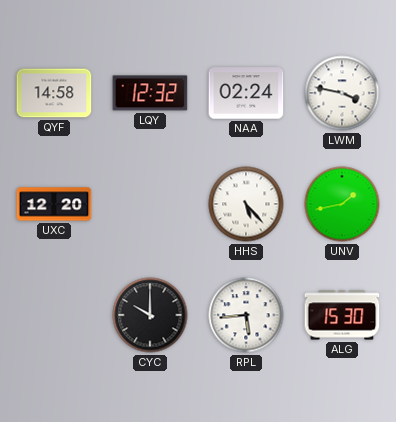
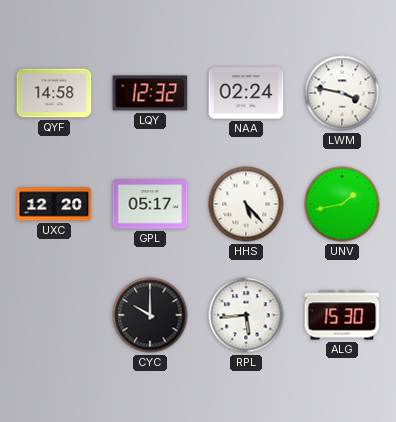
GPL: none -> 05:17
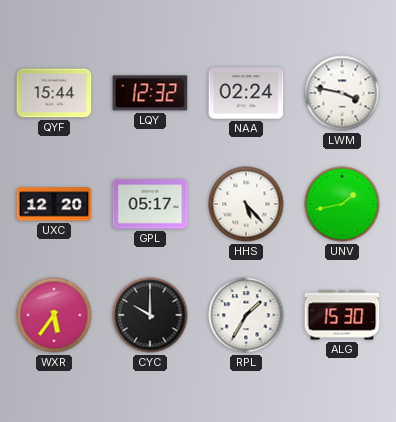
QYF: 14:58 -> 15:44
WXR: none -> 5:36
RPL: 5:44 -> 1:35
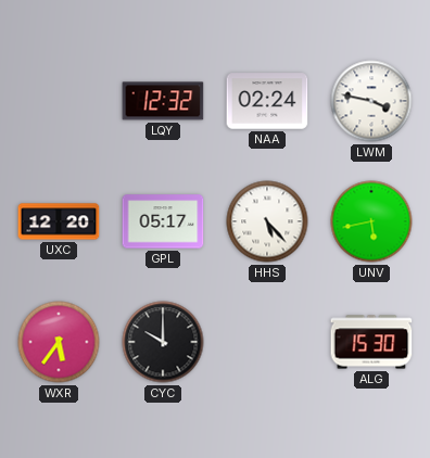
QYF: 15:44 -> none
UNV: 1:43 -> 5:43
RPL: 1:35 -> none
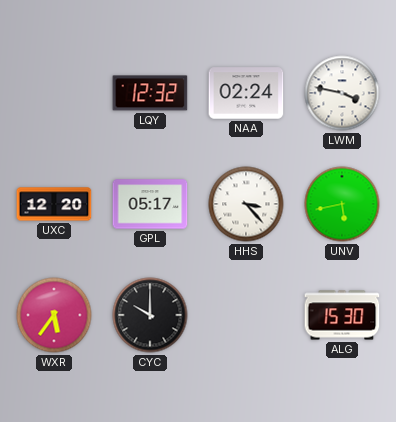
HHS: 5:23 -> 3:23
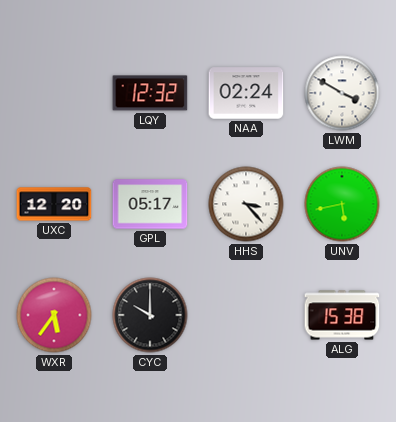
LWM: 3:47 -> 3:50
ALG: 15:30 -> 15:38
